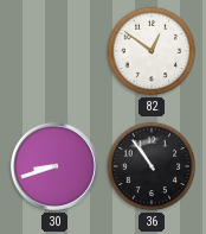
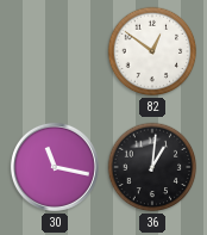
30: 8:42 -> 11:17
36: 10:54 -> 1:01
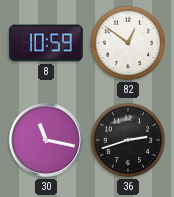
8: none -> 10:59
36: 1:01 -> 2:42
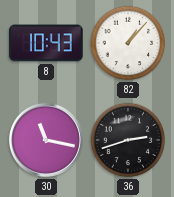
8: 10:59 -> 10:43
82: 12:51 -> 1:07
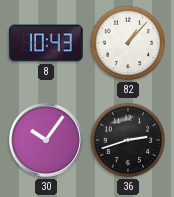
30: 11:17 -> 10:06
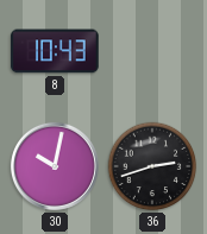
82: 1:07 -> none
30: 10:06 -> 10:02
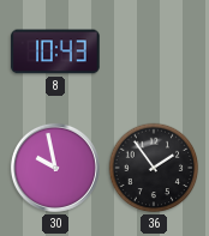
30: 10:02 -> 9:58
36: 2:42 -> 1:54
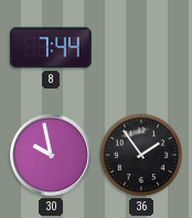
8: 10:43 -> 7:44
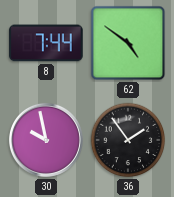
62: none -> 4:51
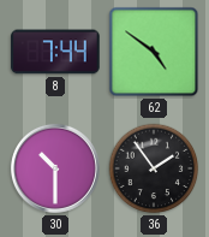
30: 9:58 -> 10:30
